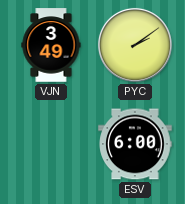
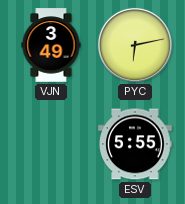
PYC: 2:09 -> 6:13
ESV: 6:00 -> 5:55
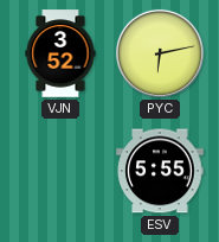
VJN: 3:49 -> 3:52
